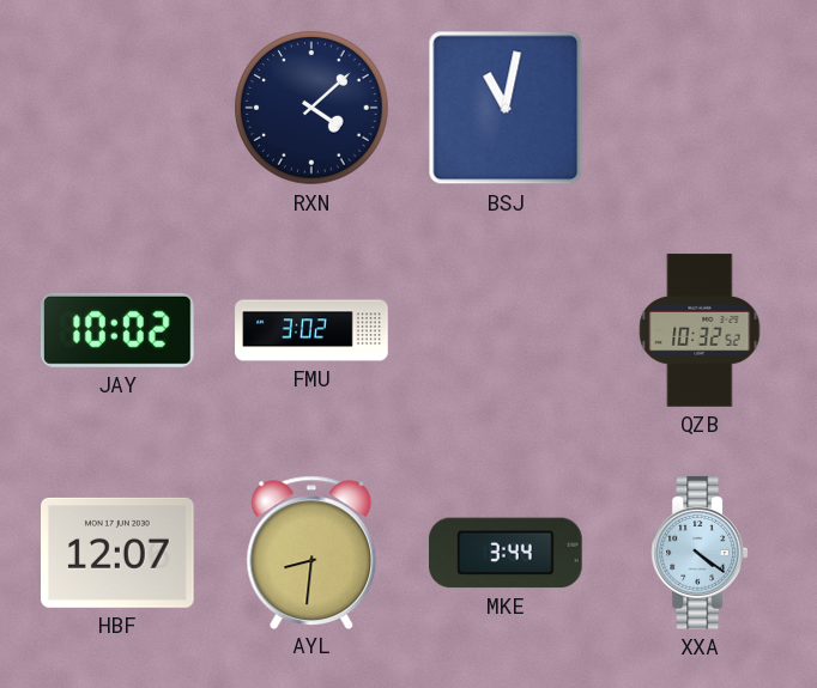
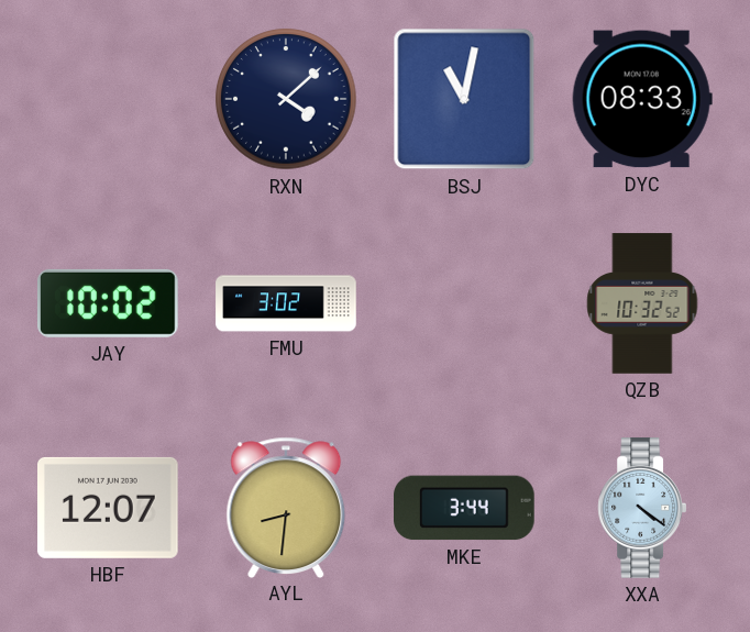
DYC: none -> 08:33
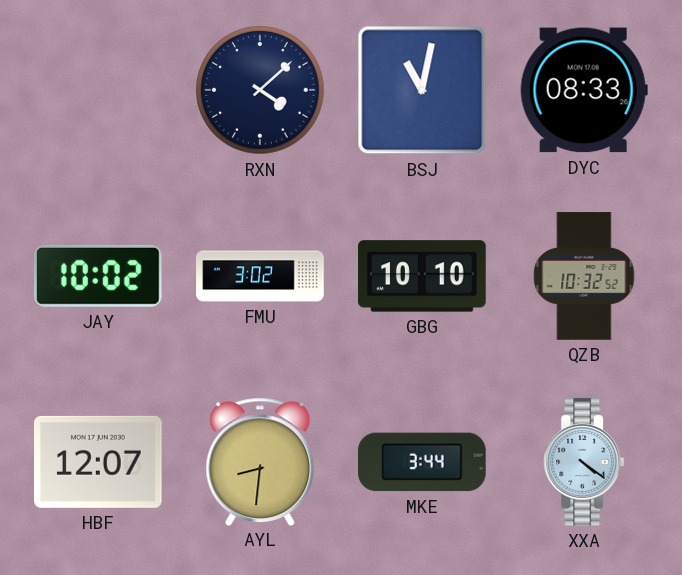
GBG: none -> 10:10
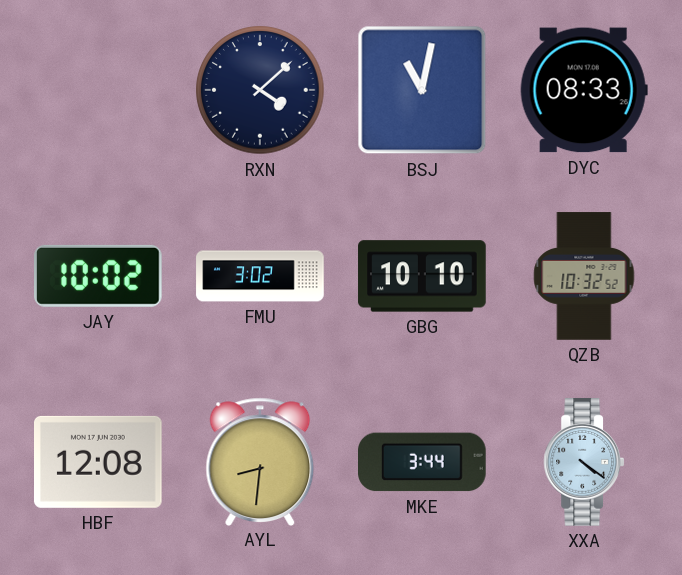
HBF: 12:07 -> 12:08
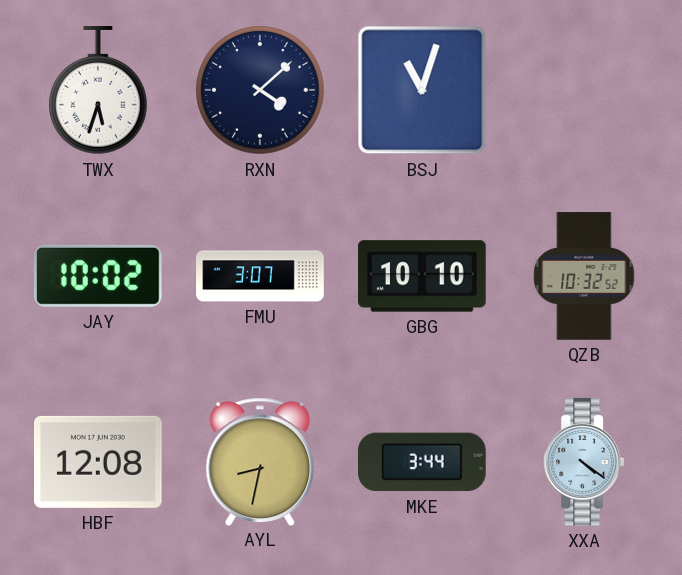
TWX: none -> 5:33
BSJ: 11:02 -> 11:03
DYC: 08:33 -> none
FMU: 3:02 -> 3:07
AYL: 8:31 -> 8:32
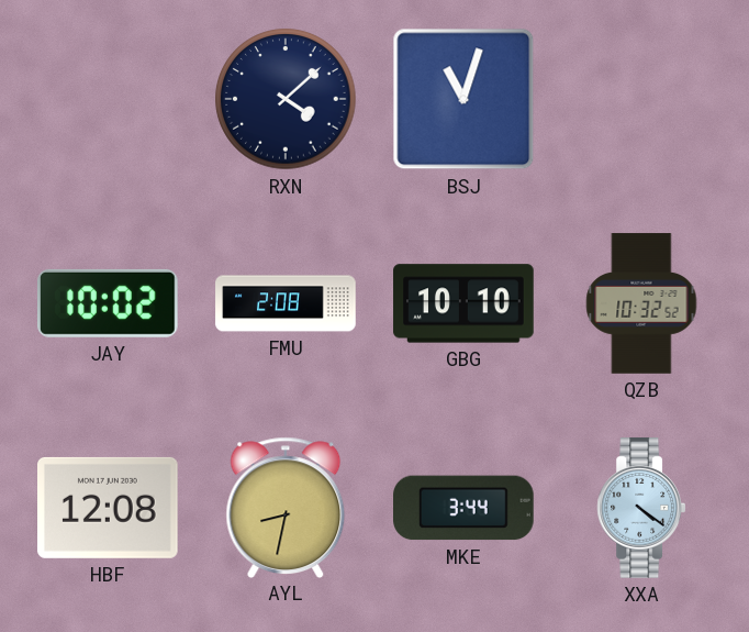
TWX: 5:33 -> none
FMU: 3:07 -> 2:08
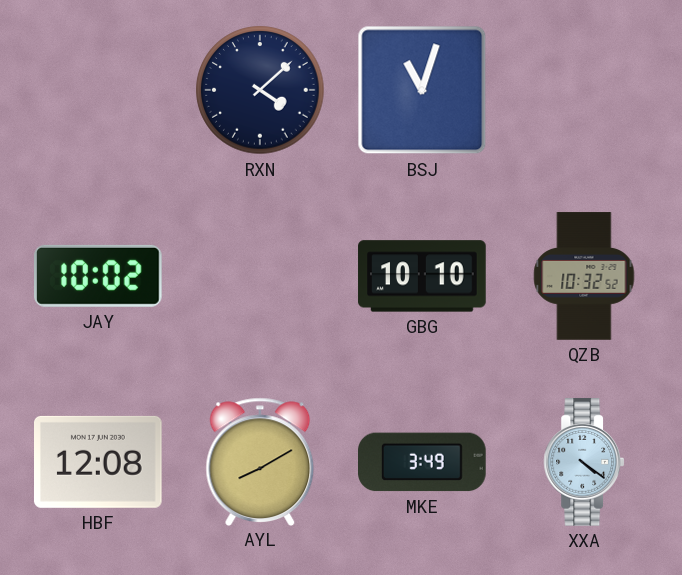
FMU: 2:08 -> none
AYL: 8:32 -> 8:10
MKE: 3:44 -> 3:49
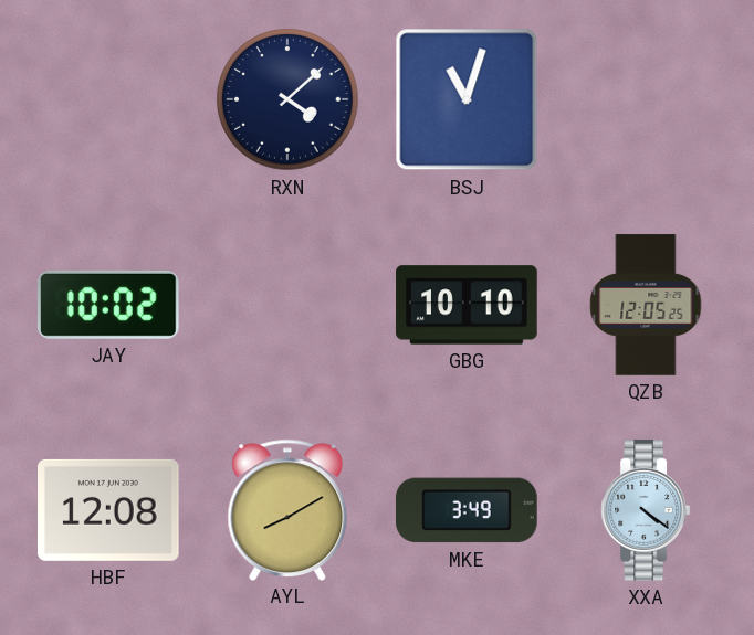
QZB: 10:32 -> 12:05
